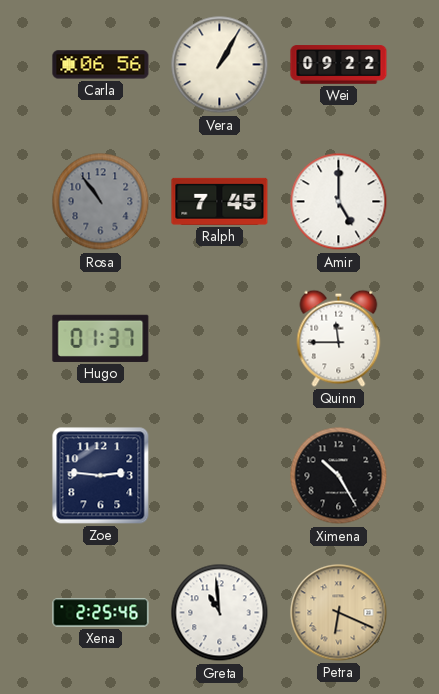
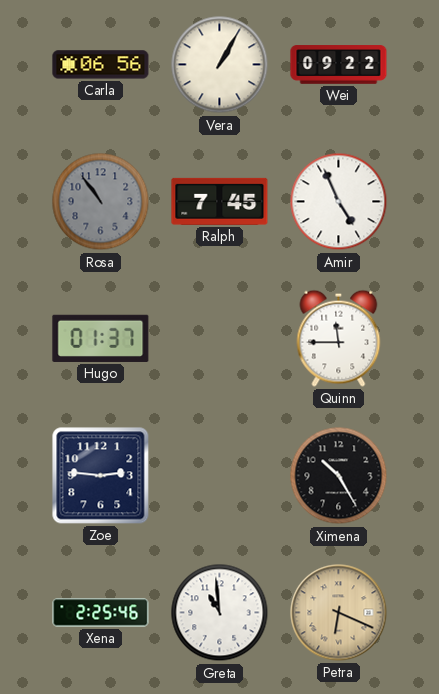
Amir: 5:00 -> 4:56
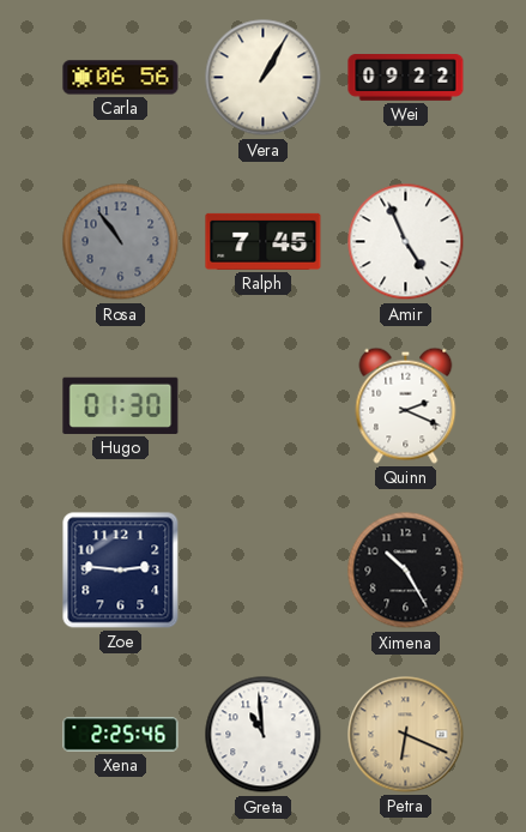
Hugo: 01:37 -> 01:30
Quinn: 11:45 -> 2:19
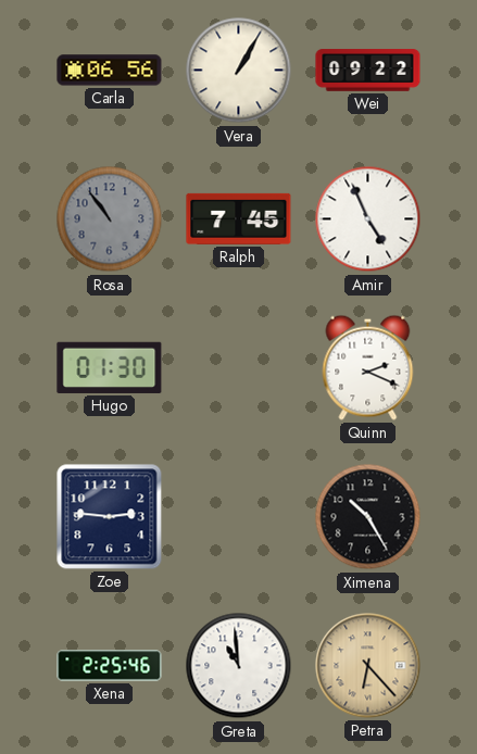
Petra: 6:19 -> 6:23
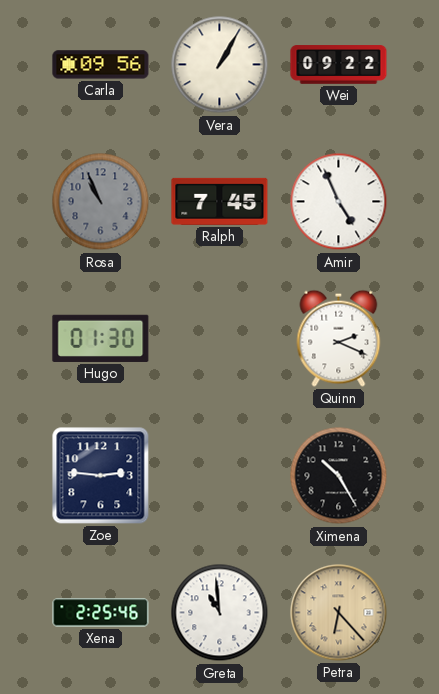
Carla: 06:56 -> 09:56
Rosa: 10:54 -> 10:56
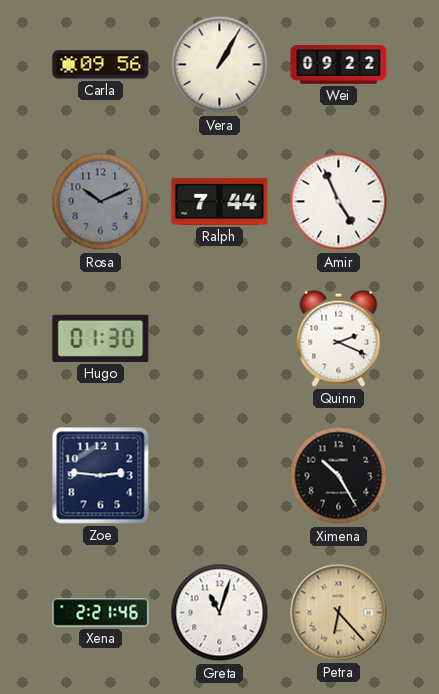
Rosa: 10:56 -> 10:11
Ralph: 7:45 -> 7:44
Xena: 2:25 -> 2:21
Greta: 10:59 -> 11:03
